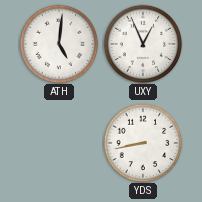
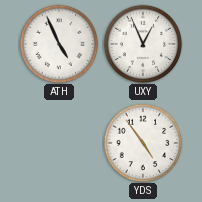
ATH: 5:01 -> 4:56
YDS: 8:43 -> 4:54
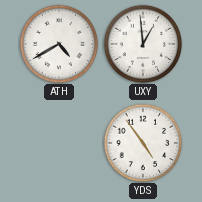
ATH: 4:56 -> 4:40
UXY: 12:56 -> 12:59
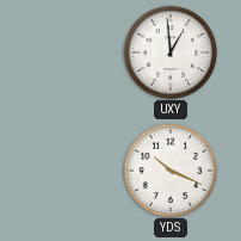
ATH: 4:40 -> none
YDS: 4:54 -> 10:19
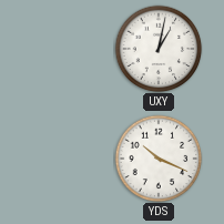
UXY: 12:59 -> 1:02
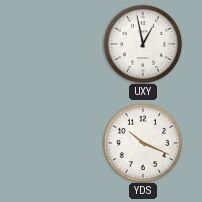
UXY: 1:02 -> 12:58
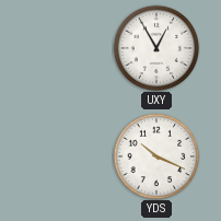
UXY: 12:58 -> 12:55
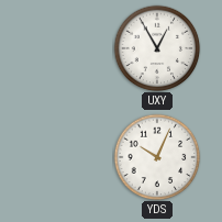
YDS: 10:19 -> 10:04
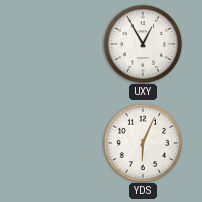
YDS: 10:04 -> 6:04
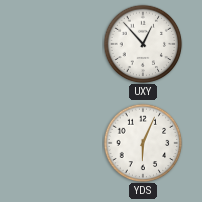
UXY: 12:55 -> 12:53
